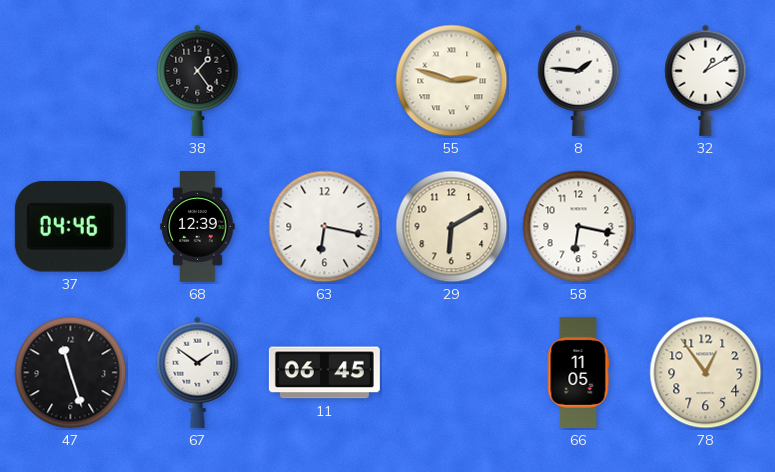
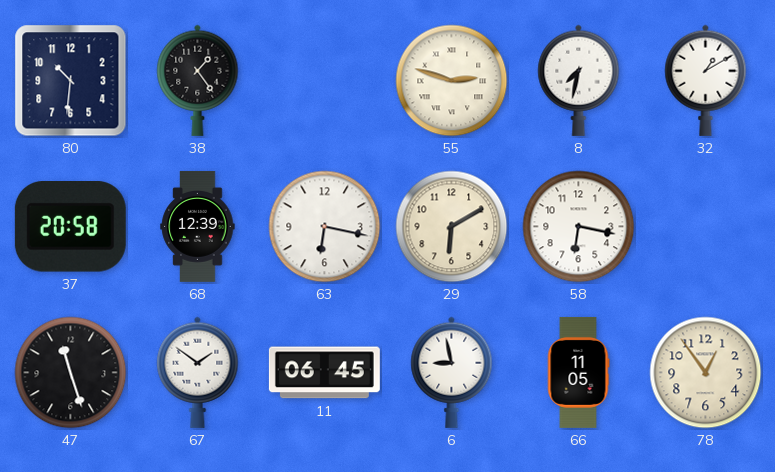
80: none -> 10:31
8: 1:46 -> 7:32
37: 04:46 -> 20:58
6: none -> 8:58
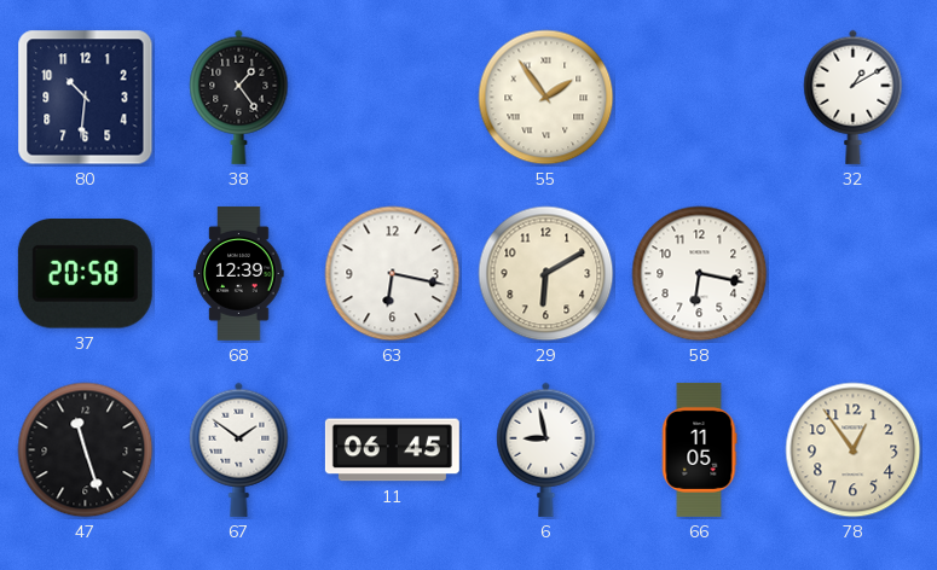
55: 2:48 -> 1:54
8: 7:32 -> none
